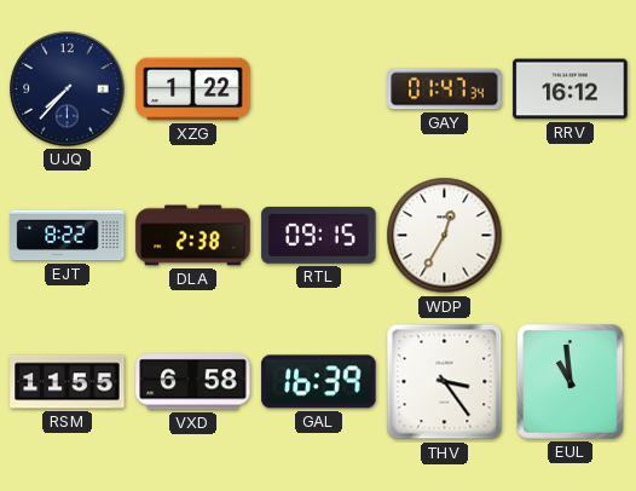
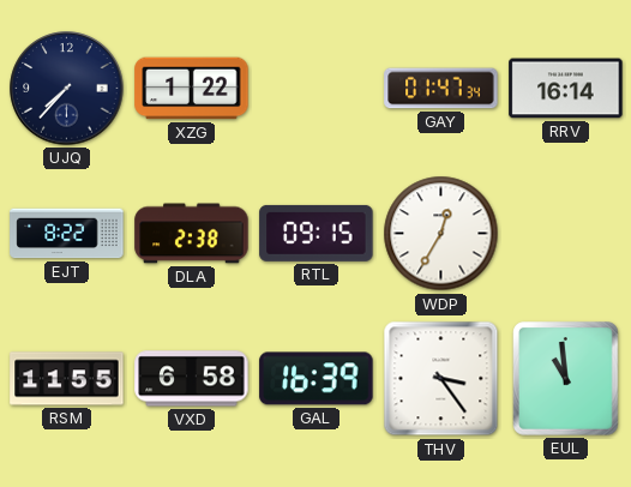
RRV: 16:12 -> 16:14
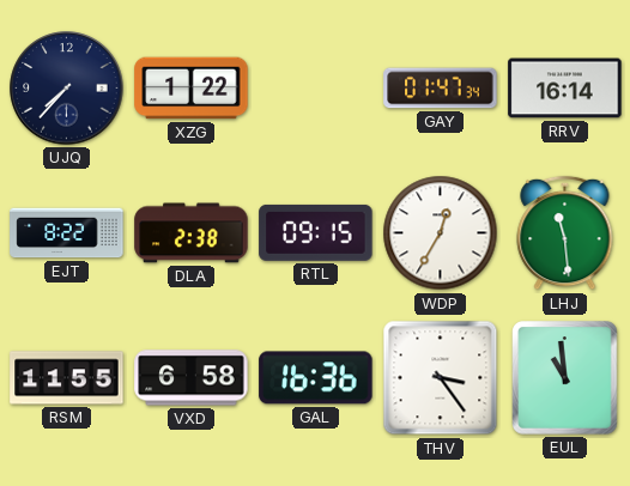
LHJ: none -> 11:29
GAL: 16:39 -> 16:36
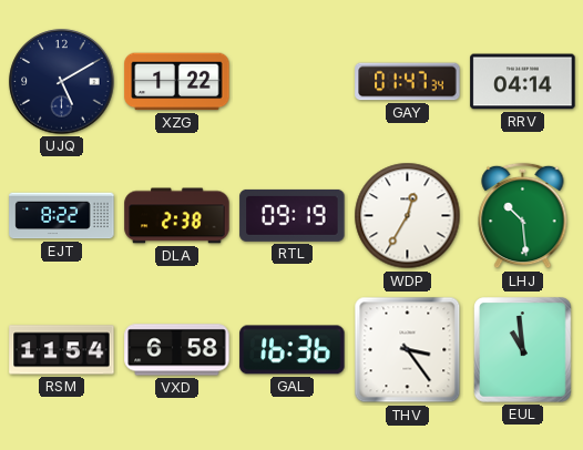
UJQ: 7:37 -> 5:10
RRV: 16:14 -> 04:14
RTL: 09:15 -> 09:19
LHJ: 11:29 -> 10:29
RSM: 11:55 -> 11:54
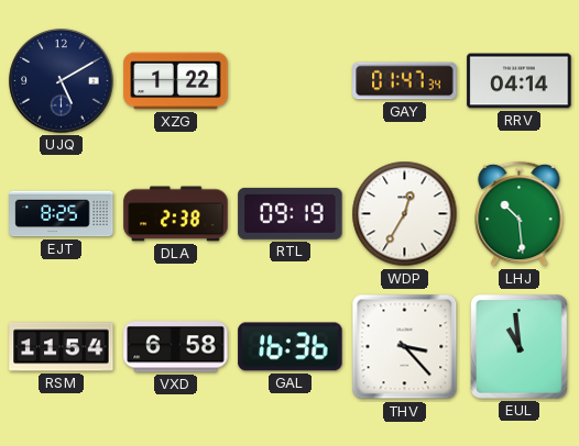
EJT: 8:22 -> 8:25
THV: 3:24 -> 3:23
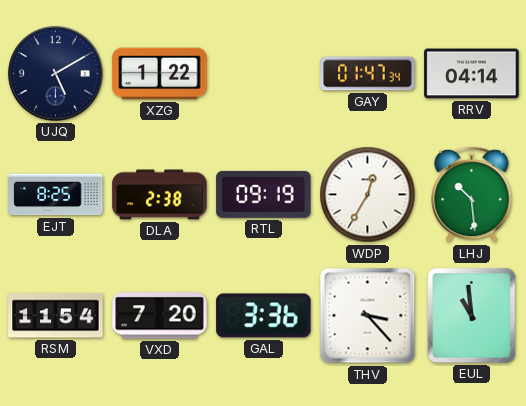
VXD: 6:58 -> 7:20
GAL: 16:36 -> 3:36
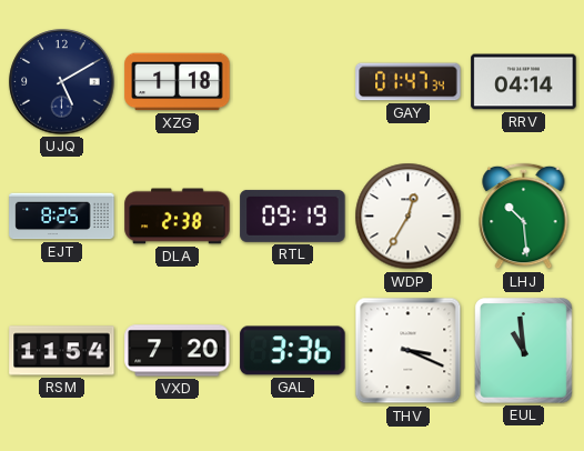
XZG: 1:22 -> 1:18
THV: 3:23 -> 3:19
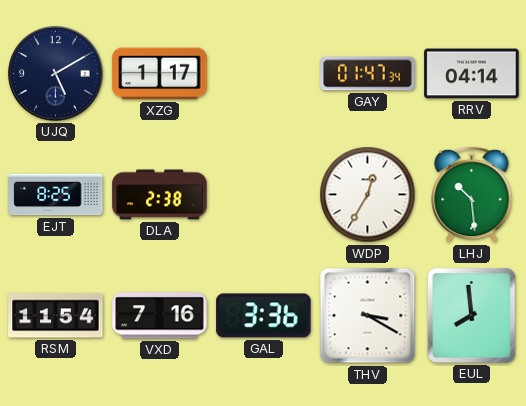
XZG: 1:18 -> 1:17
RTL: 09:19 -> none
VXD: 7:20 -> 7:16
THV: 3:19 -> 3:20
EUL: 10:59 -> 7:59
